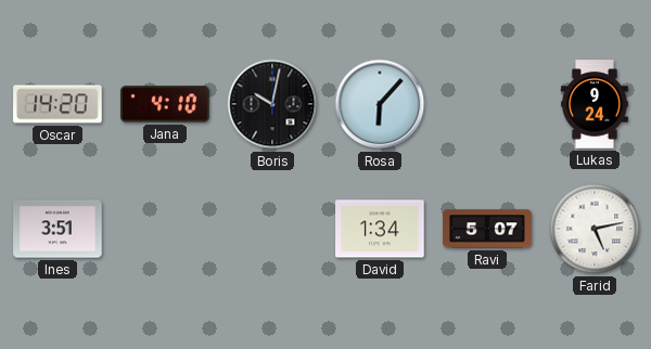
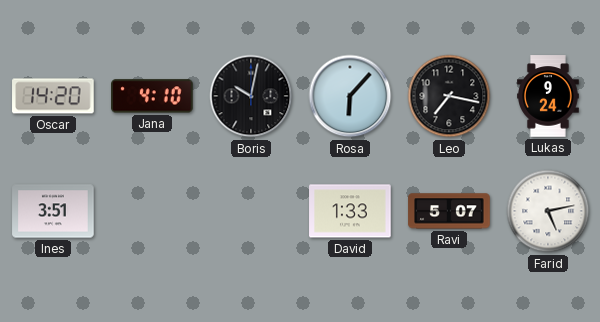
Leo: none -> 7:17
David: 1:34 -> 1:33
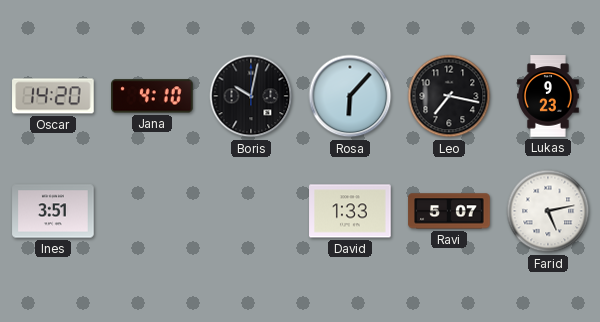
Lukas: 9:24 -> 9:23
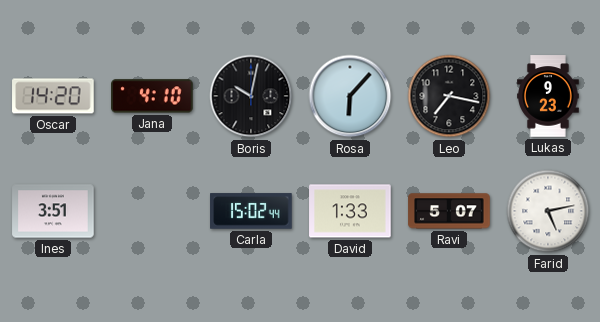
Carla: none -> 15:02
